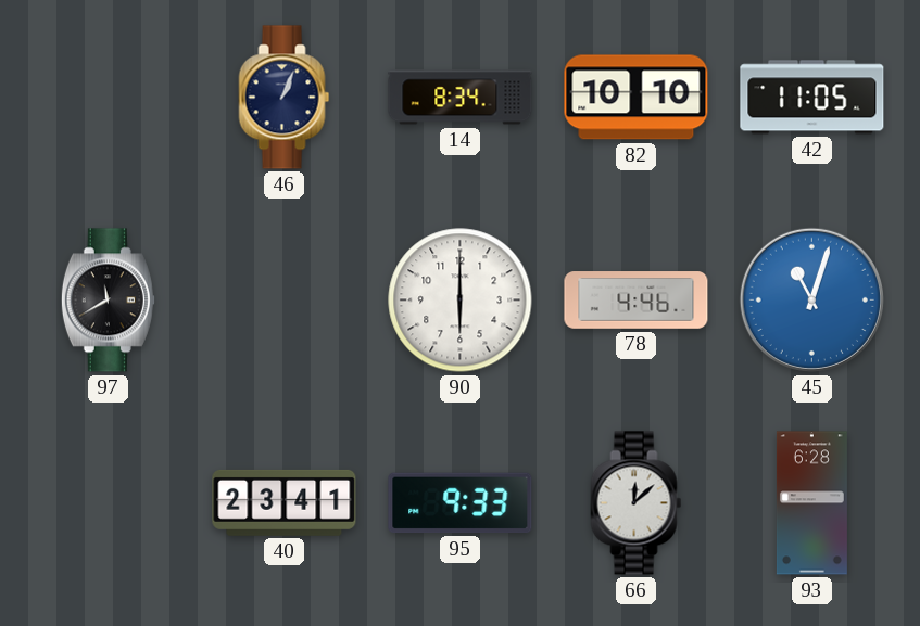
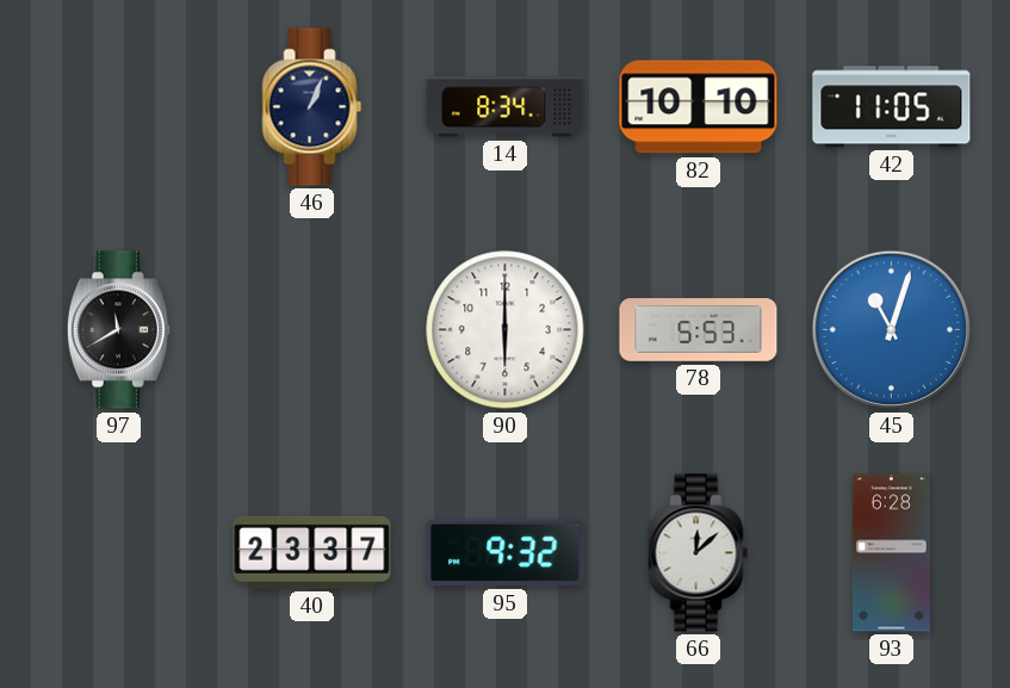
78: 4:46 -> 5:53
40: 23:41 -> 23:37
95: 9:33 -> 9:32
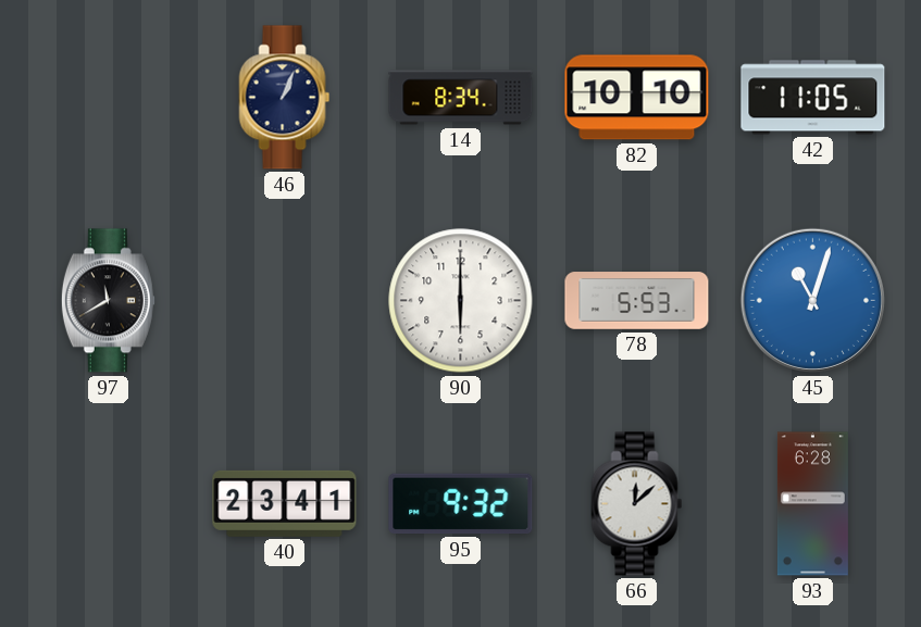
40: 23:37 -> 23:41
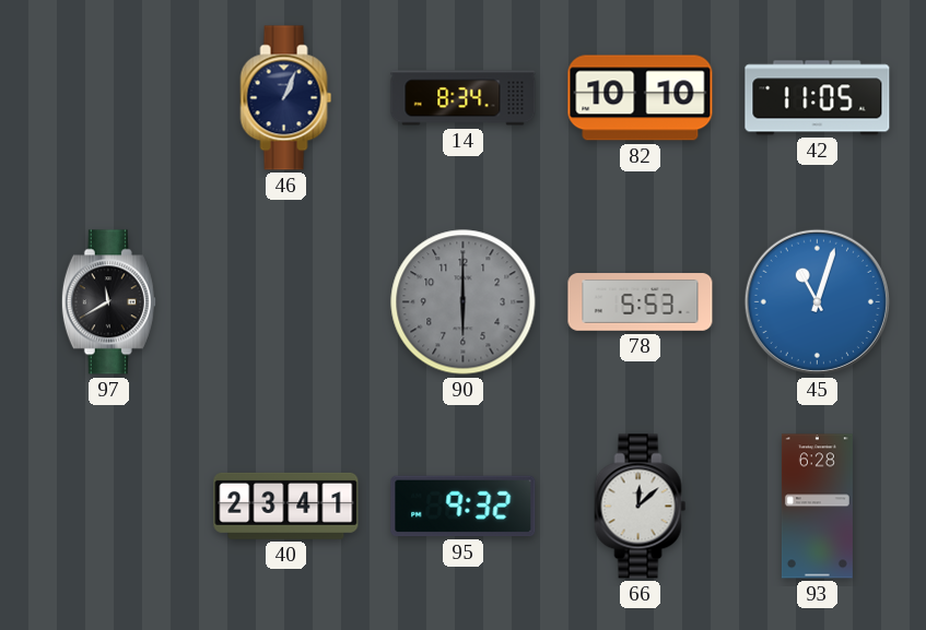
90 dial: white -> grey
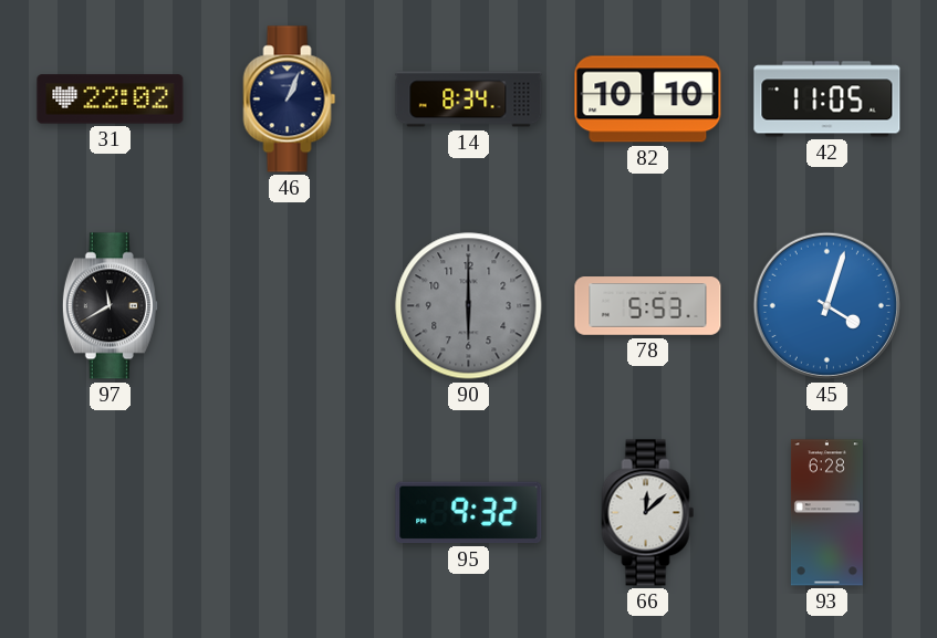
31: none -> 22:02
45: 11:03 -> 4:03
40: 23:41 -> none
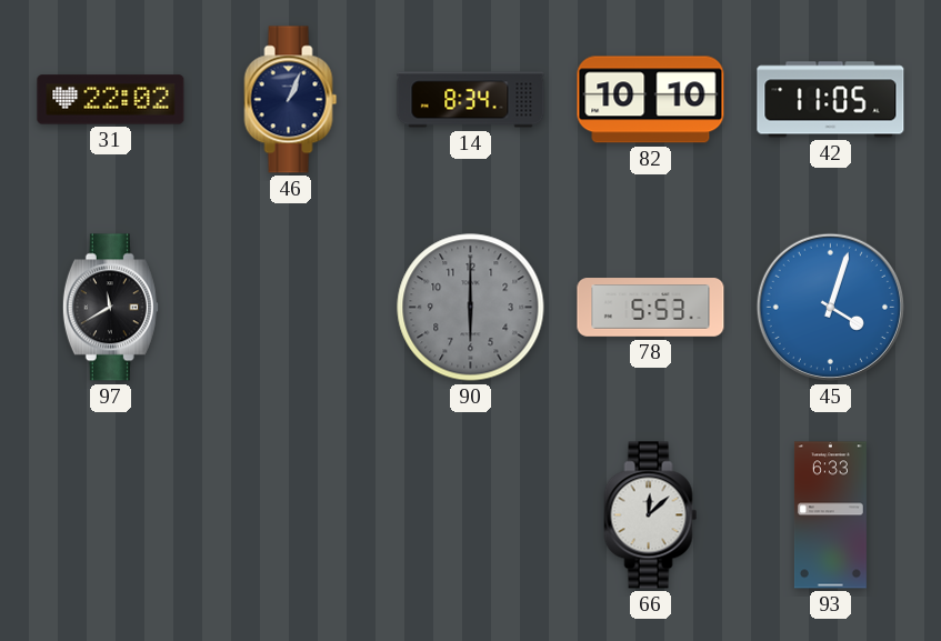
95: 9:32 -> none
93: 6:28 -> 6:33
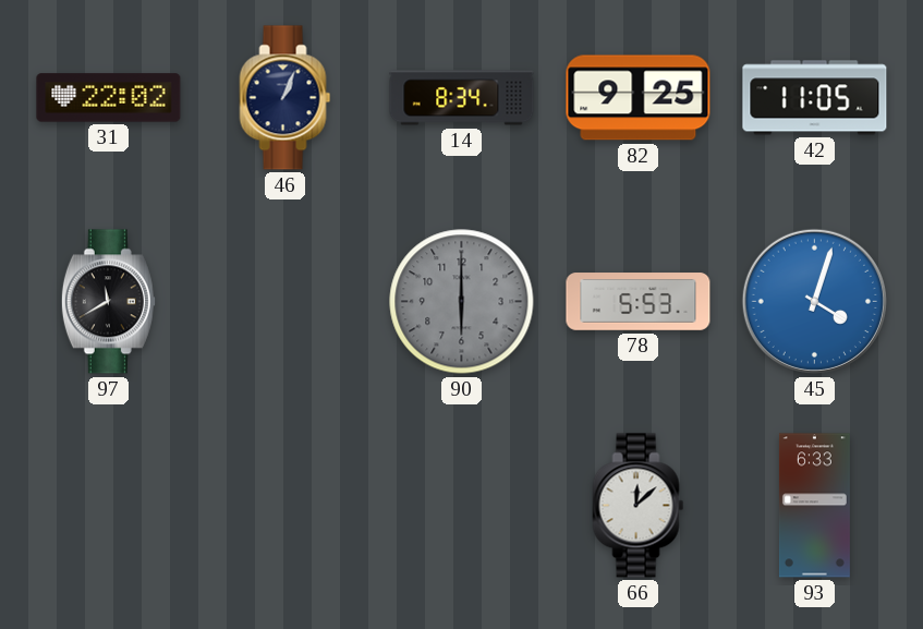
82: 10:10 -> 9:25
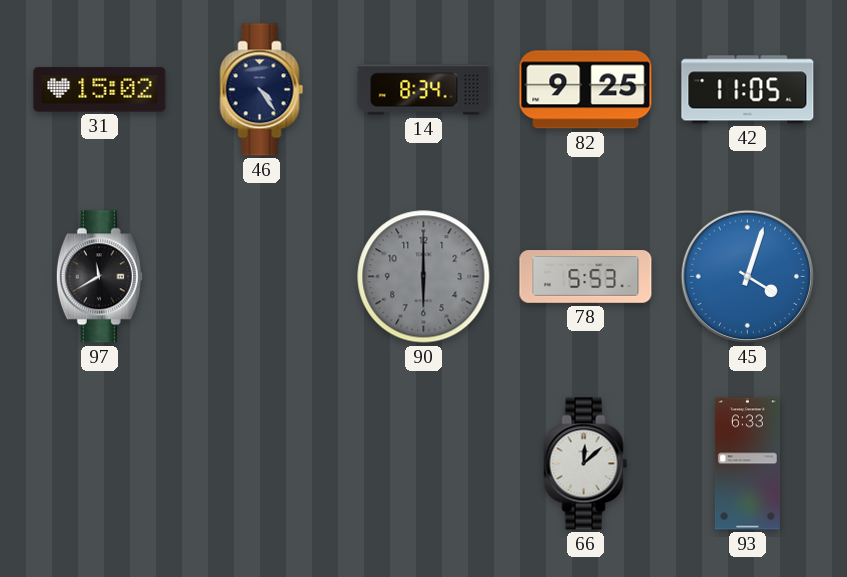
31: 22:02 -> 15:02
46: 1:04 -> 4:24
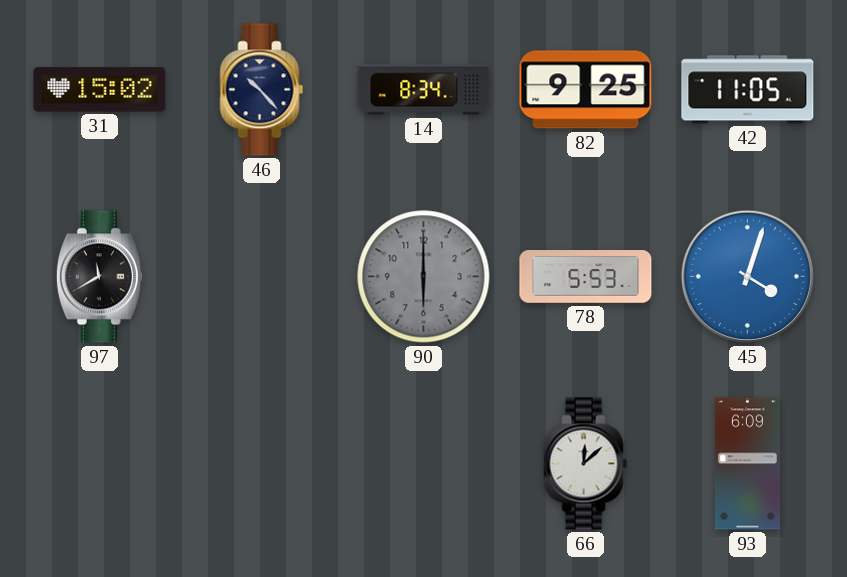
46: 4:24 -> 10:23
93: 6:33 -> 6:09
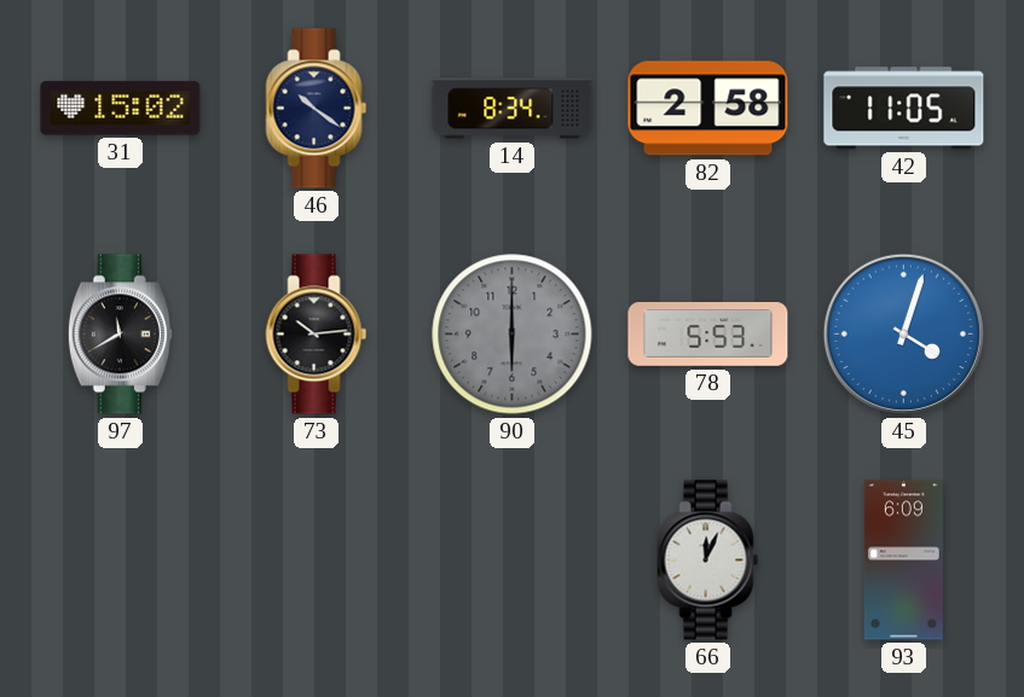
46: 10:23 -> 10:21
82: 9:25 -> 2:58
73: none -> 10:14
66: 12:08 -> 12:04
